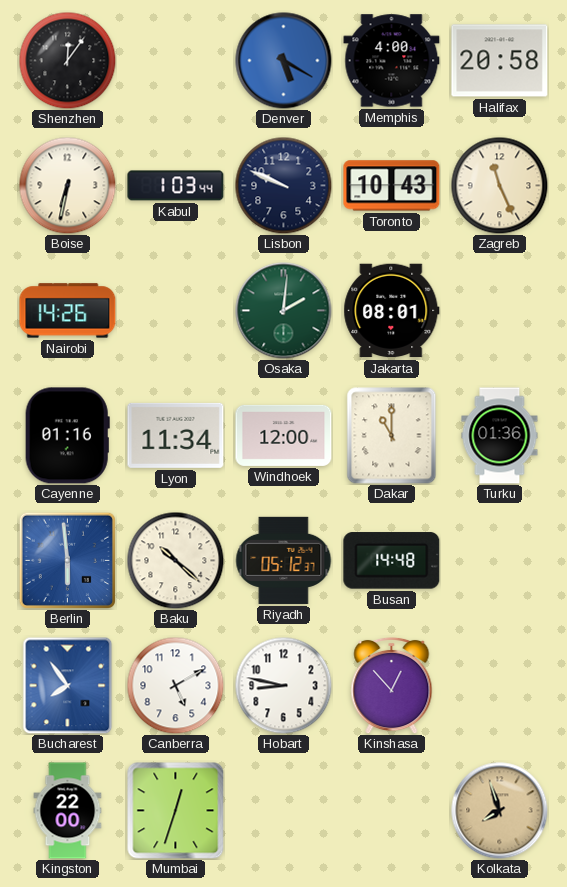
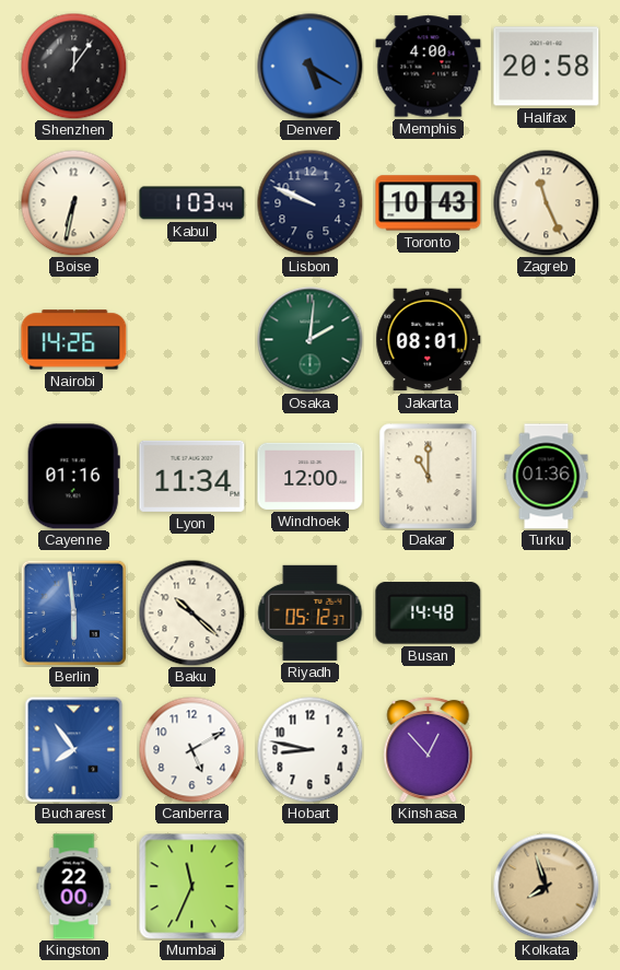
Mumbai: 12:33 -> 11:34
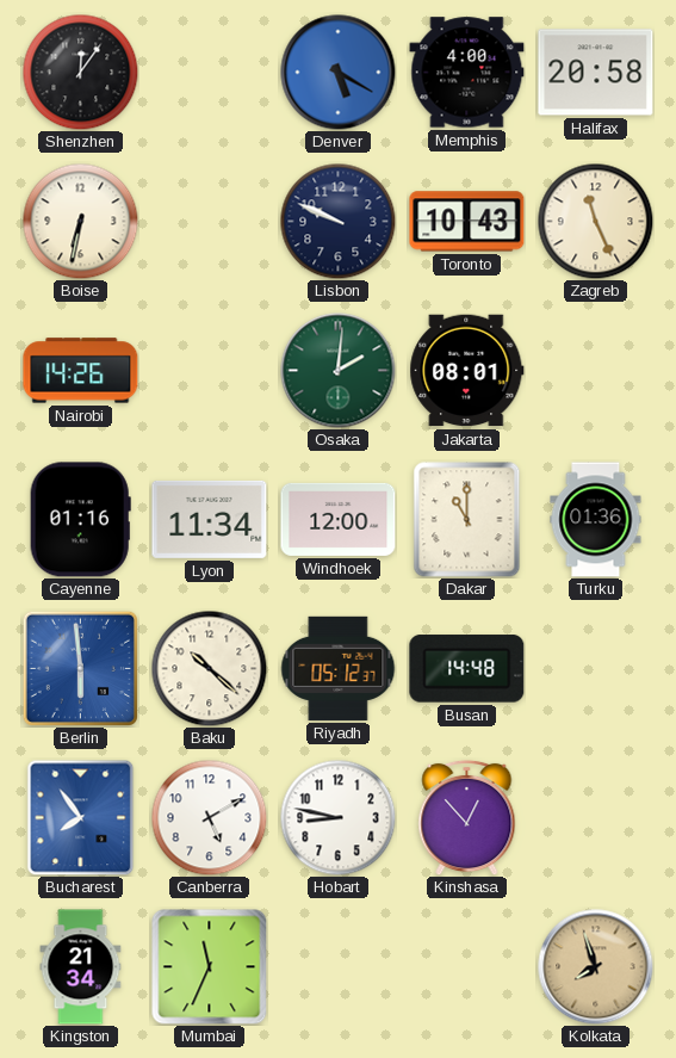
Kabul: 1:03 -> none
Kingston: 22:00 -> 21:34
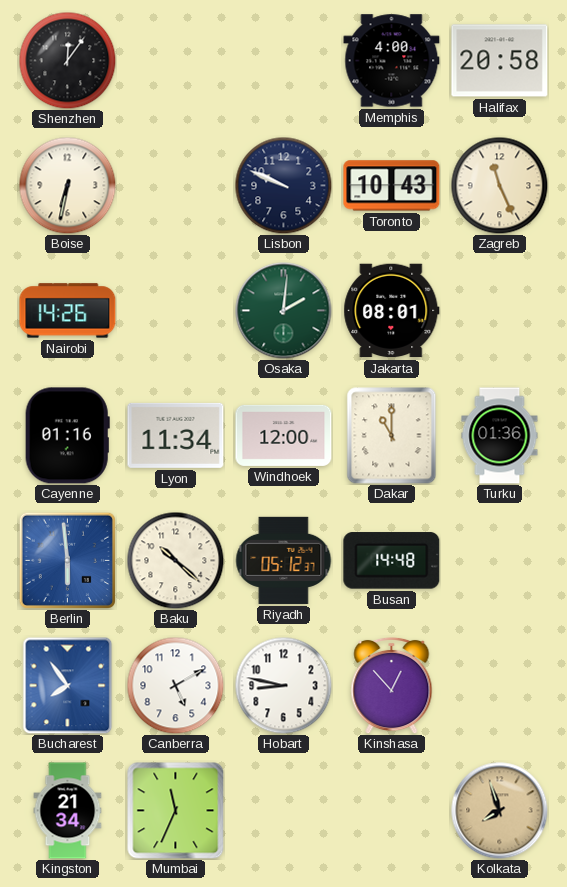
Denver: 5:20 -> none
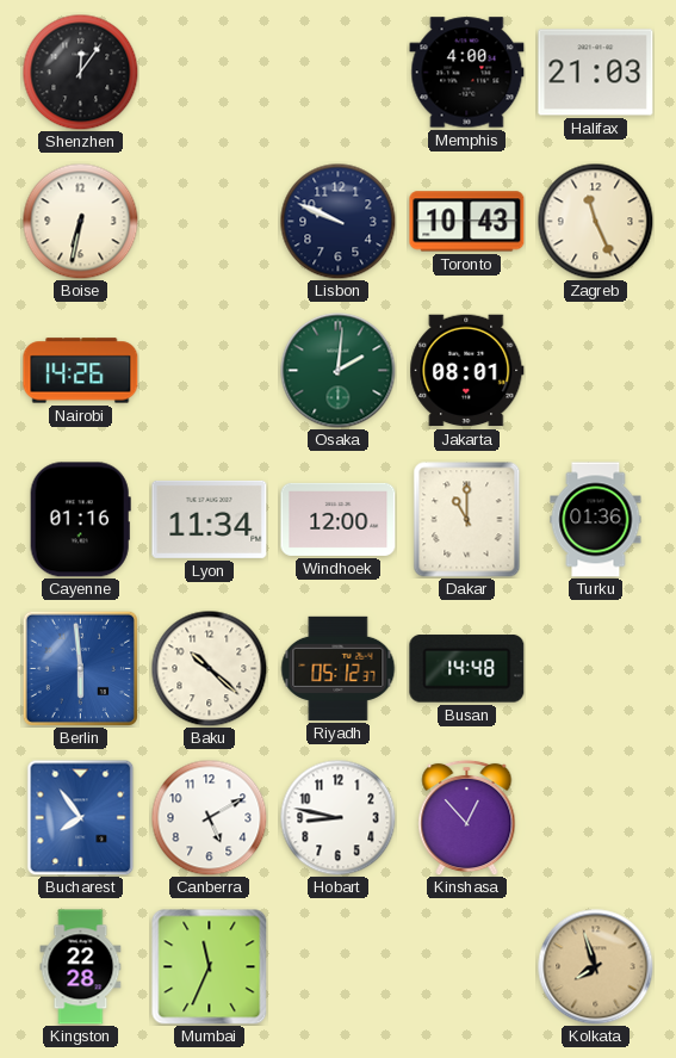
Halifax: 20:58 -> 21:03
Kingston: 21:34 -> 22:28
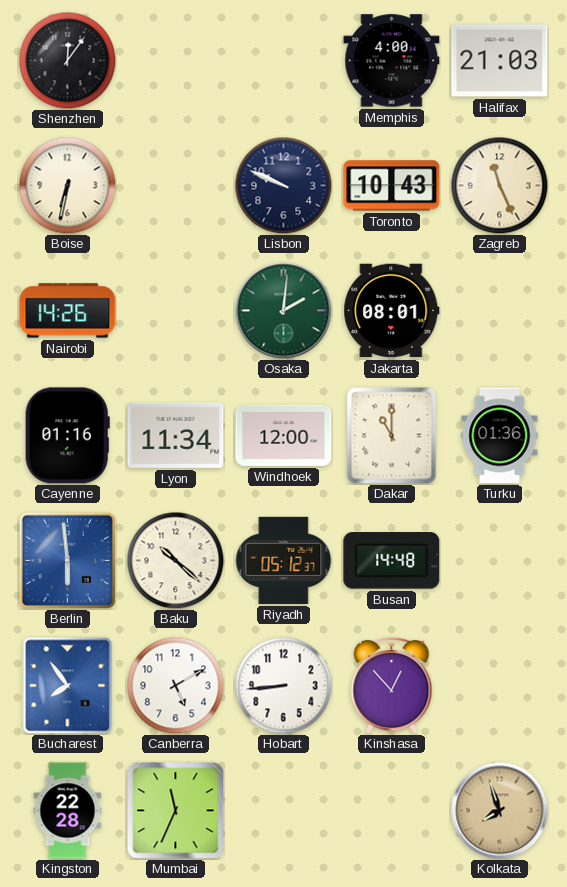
Hobart: 8:47 -> 8:44
